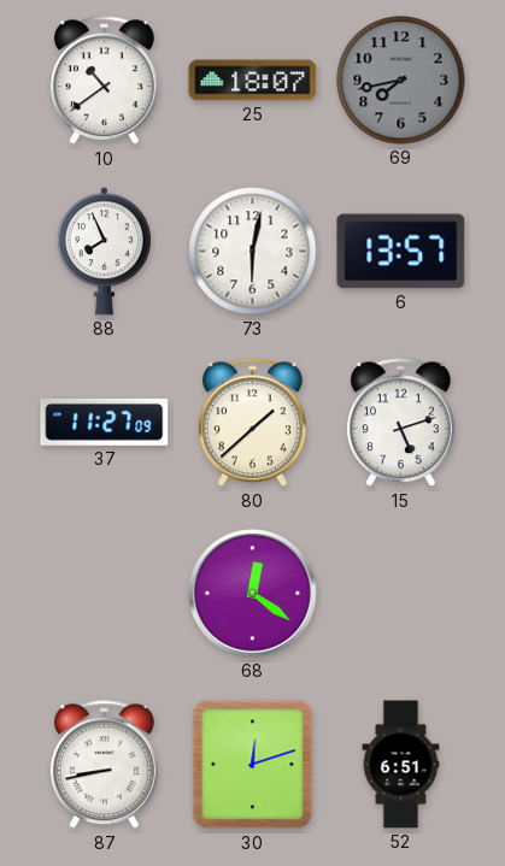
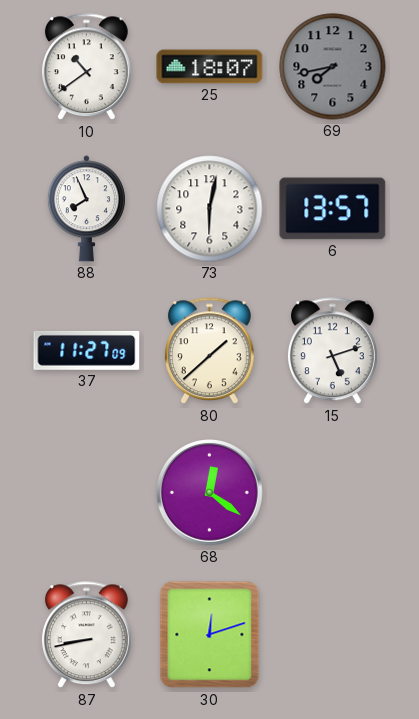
52: 6:51 -> none
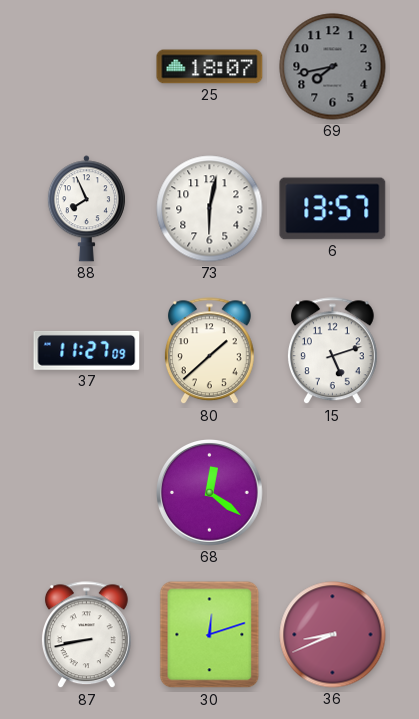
10: 10:39 -> none
36: none -> 8:41
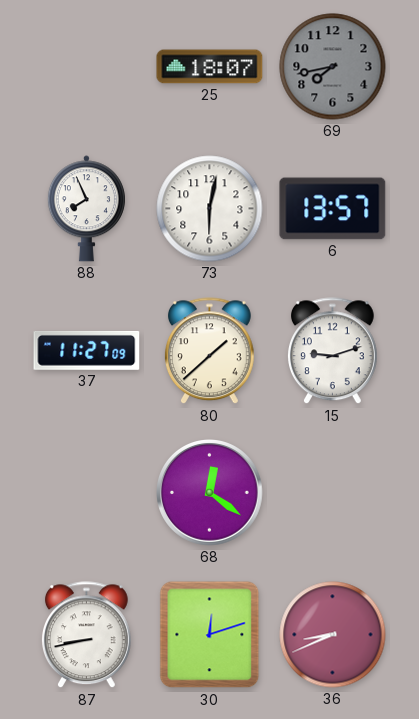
15: 5:12 -> 9:12
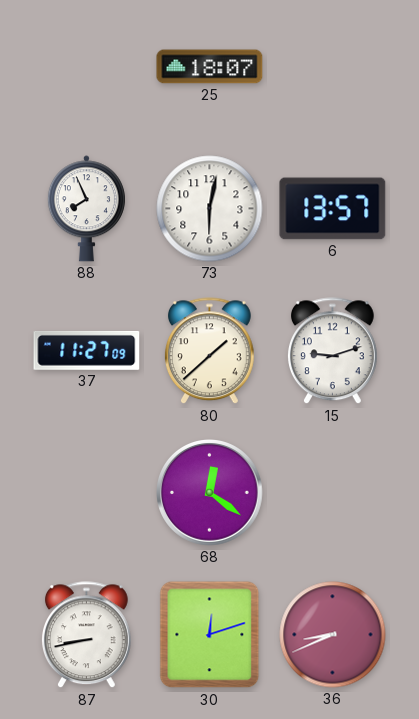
69: 7:43 -> none
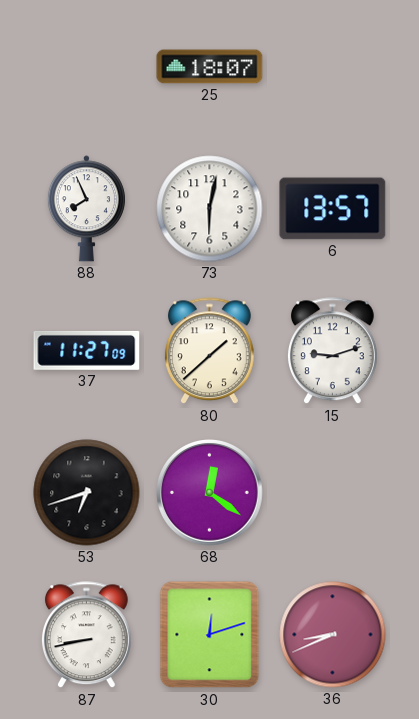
53: none -> 6:42
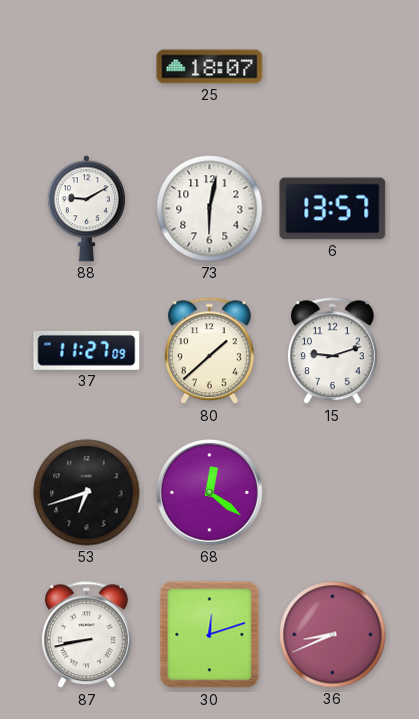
88: 7:56 -> 9:10
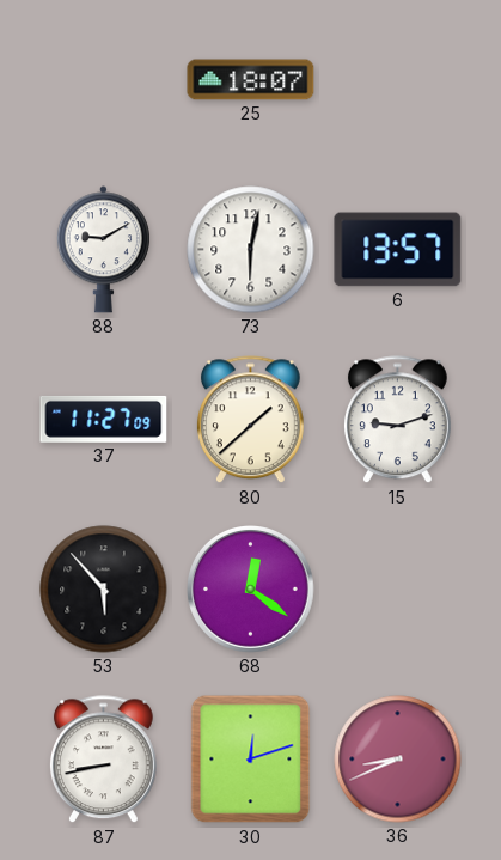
53: 6:42 -> 5:53
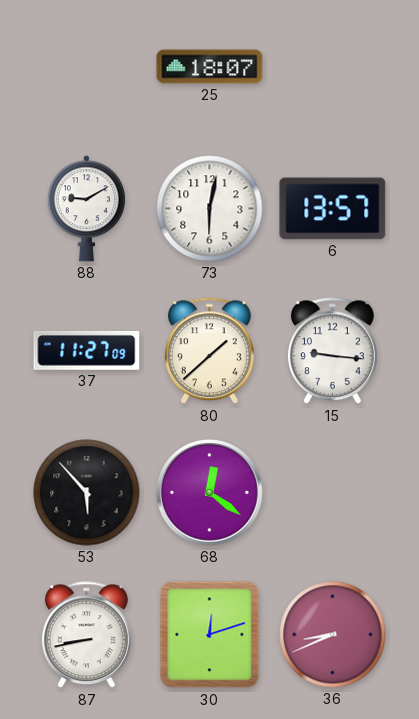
15: 9:12 -> 9:16
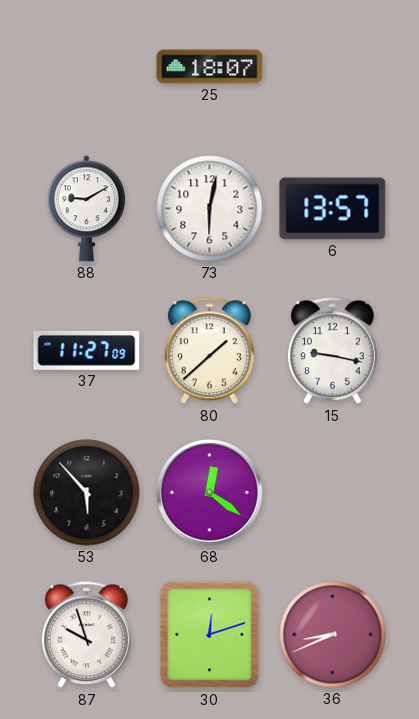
15: 9:16 -> 9:17
87: 8:43 -> 9:57
